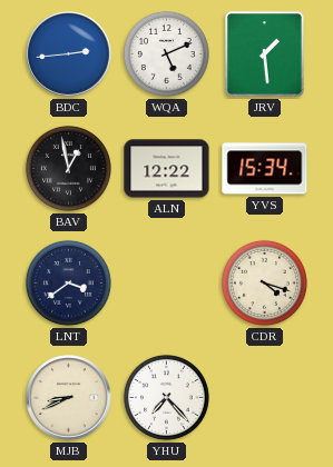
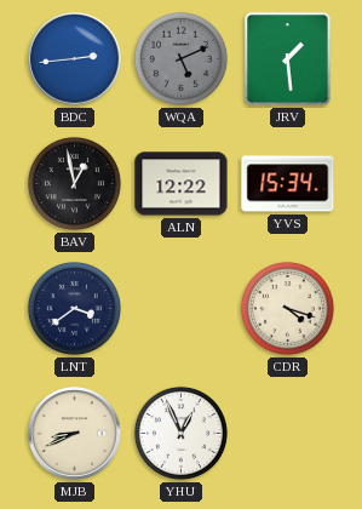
WQA dial: white -> grey
YHU: 7:23 -> 12:56
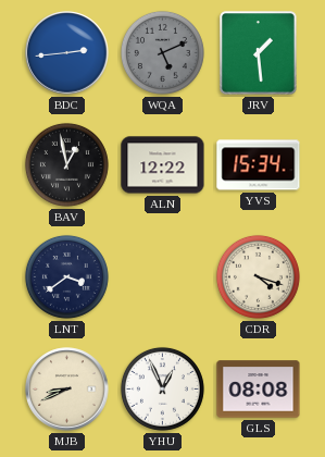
GLS: none -> 08:08
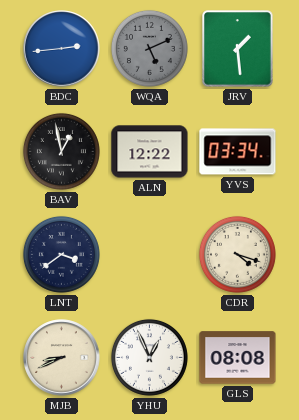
YVS: 15:34 -> 03:34
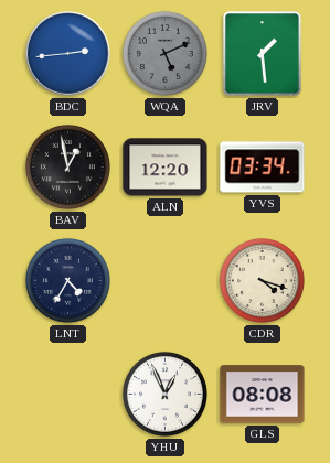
ALN: 12:22 -> 12:20
LNT: 3:39 -> 4:35
MJB: 8:41 -> none
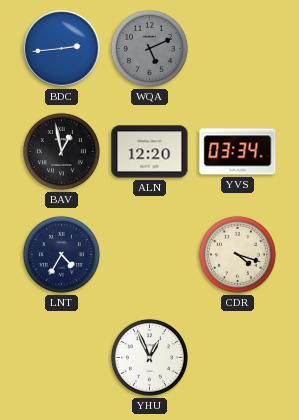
JRV: 1:29 -> none
GLS: 08:08 -> none
